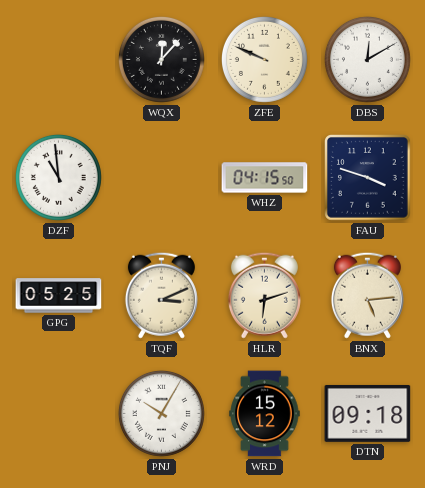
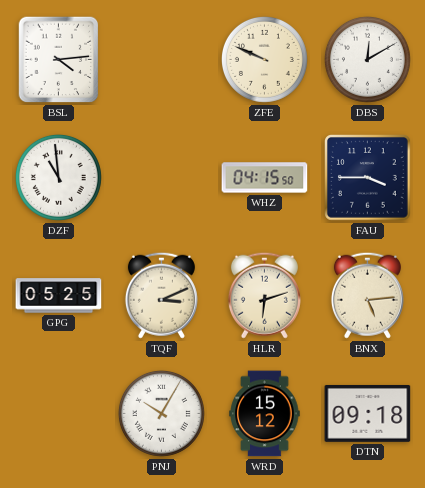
BSL: none -> 4:14
WQX: 12:07 -> none
FAU: 3:48 -> 3:45
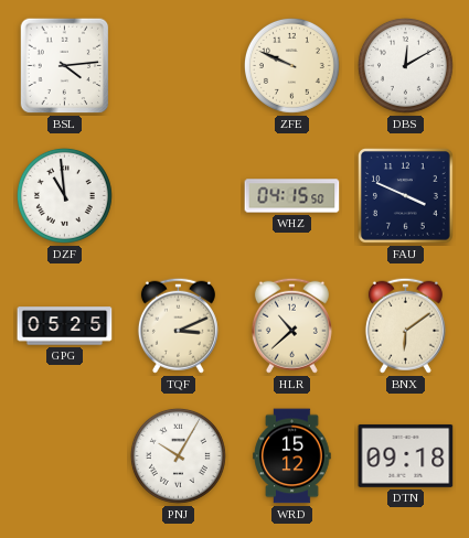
FAU: 3:45 -> 3:49
HLR: 6:12 -> 10:38
BNX: 5:14 -> 6:09
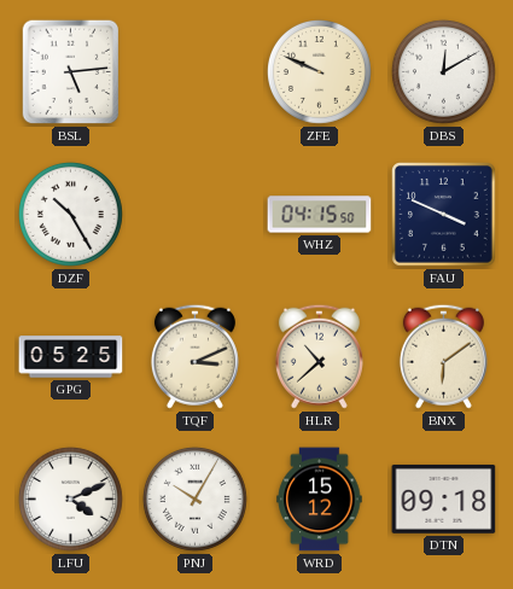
BSL: 4:14 -> 5:14
DZF: 10:59 -> 10:25
LFU: none -> 4:11
